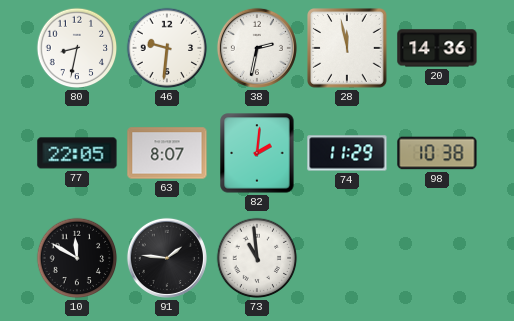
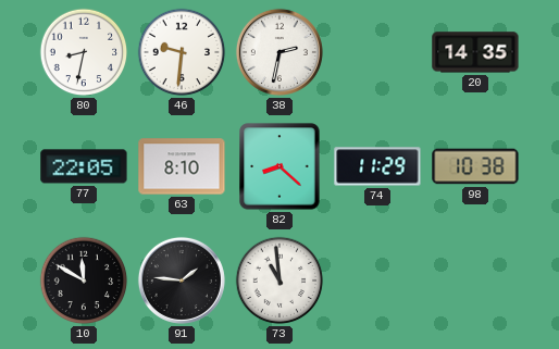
28: 11:58 -> none
20: 14:36 -> 14:35
63: 8:07 -> 8:10
82: 2:01 -> 8:22
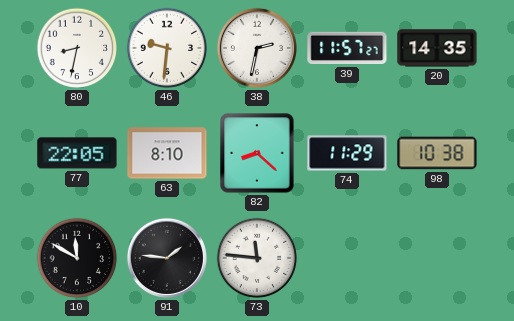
39: none -> 11:57
73: 10:59 -> 11:46
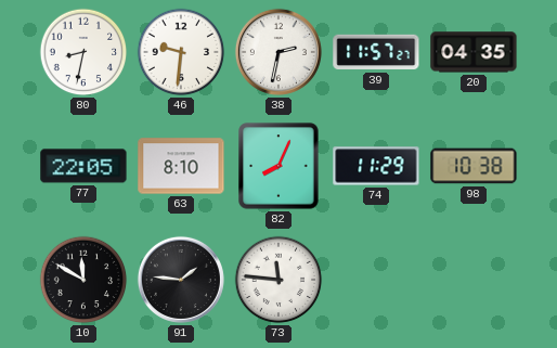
20: 14:35 -> 04:35
82: 8:22 -> 8:04
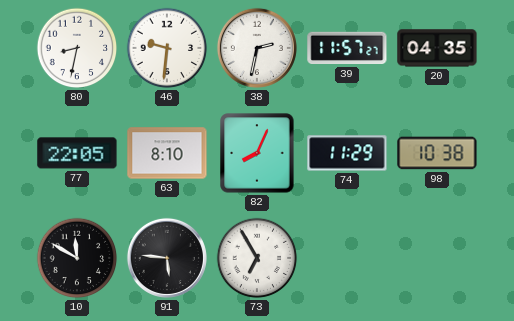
91: 1:46 -> 5:46
73: 11:46 -> 6:55
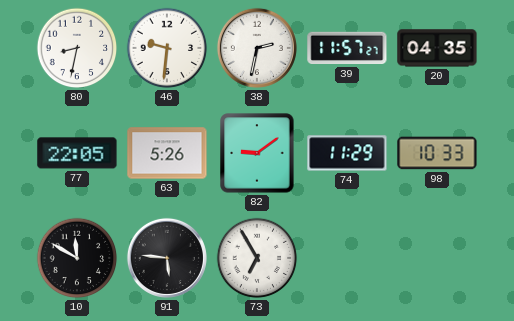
63: 8:10 -> 5:26
82: 8:04 -> 9:09
98: 10:38 -> 10:33
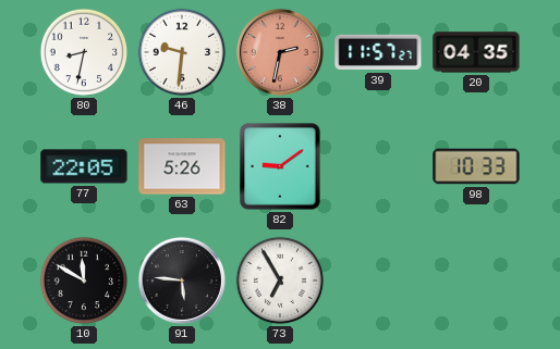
38 dial: white -> salmon
74: 11:29 -> none
